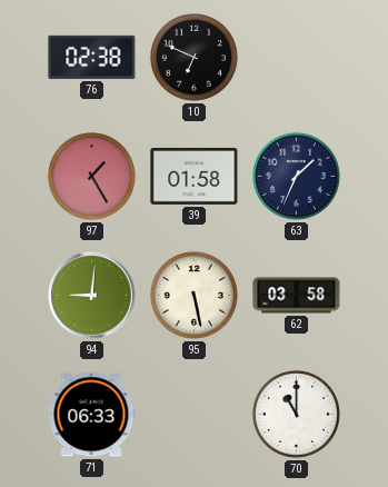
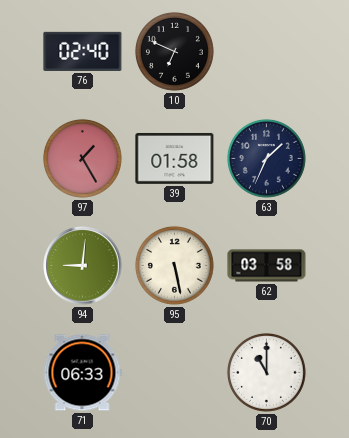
76: 02:38 -> 02:40
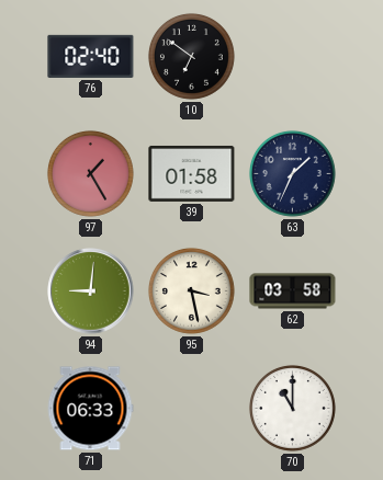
10: 6:49 -> 6:51
95: 5:28 -> 3:28
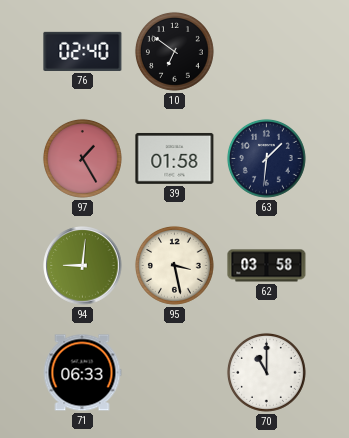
63: 1:34 -> 1:31
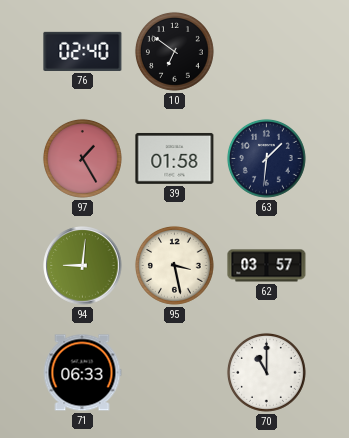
62: 03:58 -> 03:57
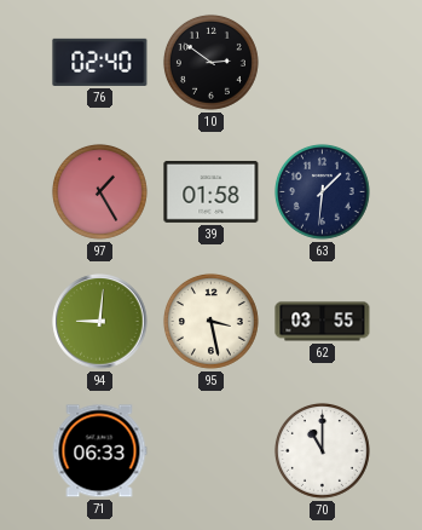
10: 6:51 -> 2:51
62: 03:57 -> 03:55
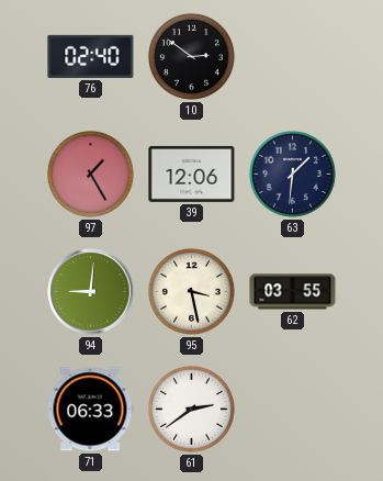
39: 01:58 -> 12:06
61: none -> 2:39
70: 11:00 -> none
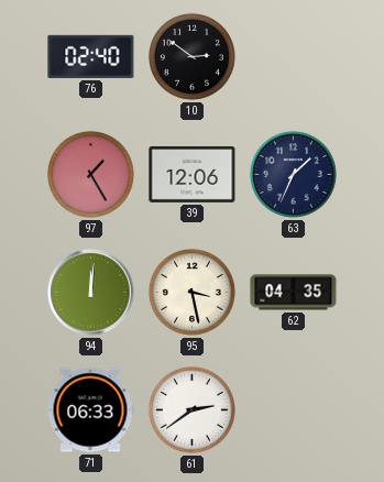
63: 1:31 -> 1:34
94: 9:01 -> 12:01
62: 03:55 -> 04:35
